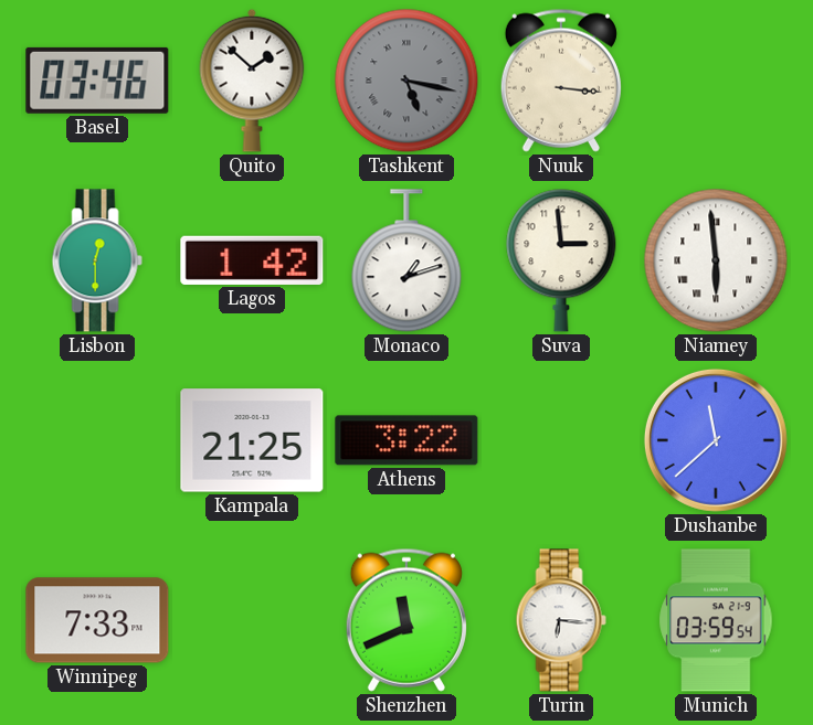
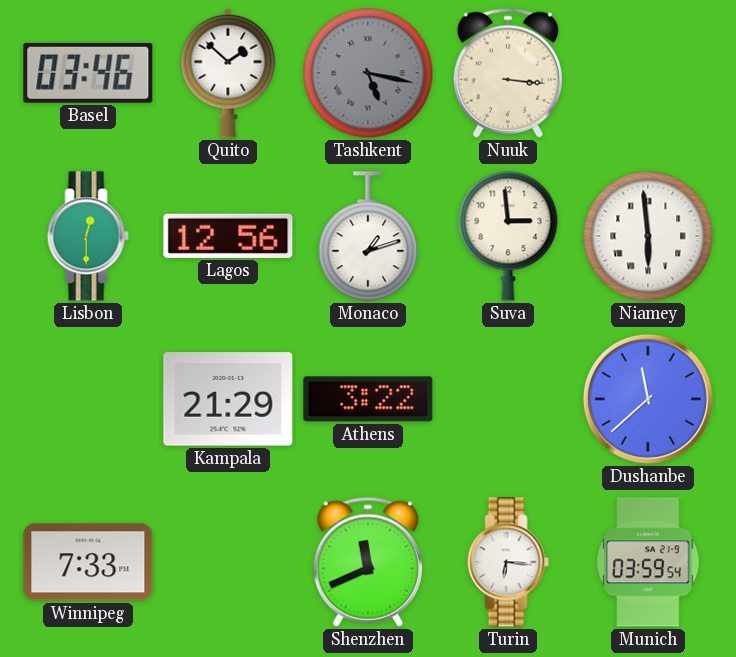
Lagos: 1:42 -> 12:56
Kampala: 21:25 -> 21:29
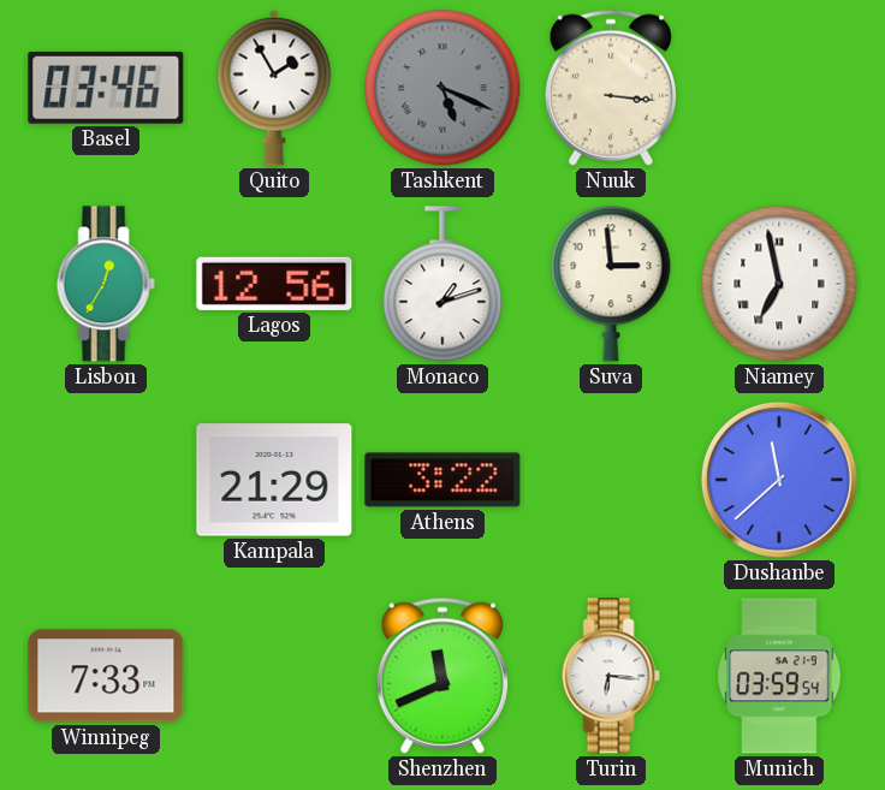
Quito: 1:52 -> 1:55
Tashkent: 5:17 -> 5:19
Lisbon: 12:30 -> 12:35
Niamey: 5:59 -> 6:58
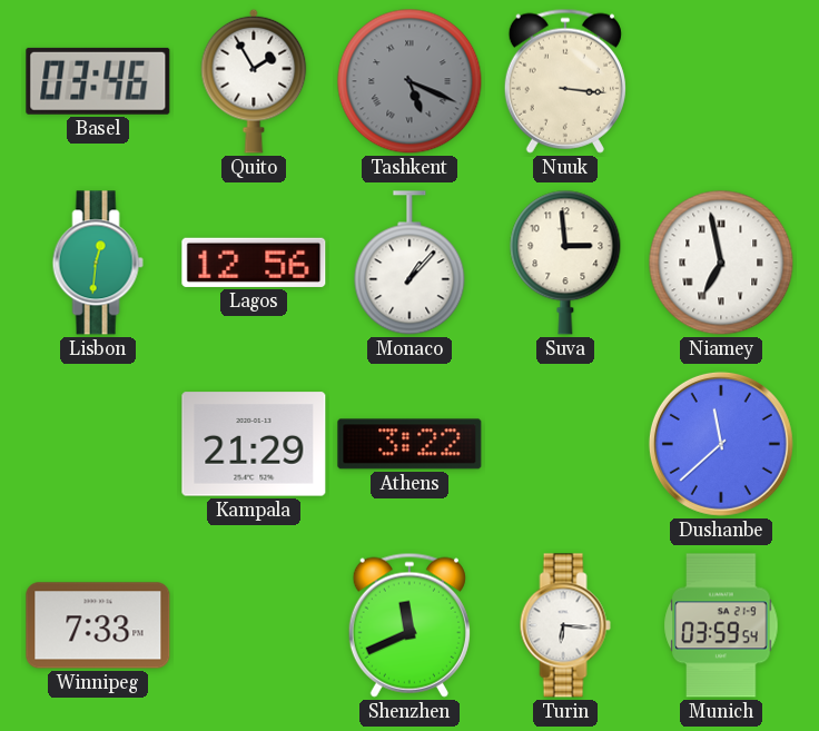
Lisbon: 12:35 -> 12:31
Monaco: 1:12 -> 1:07
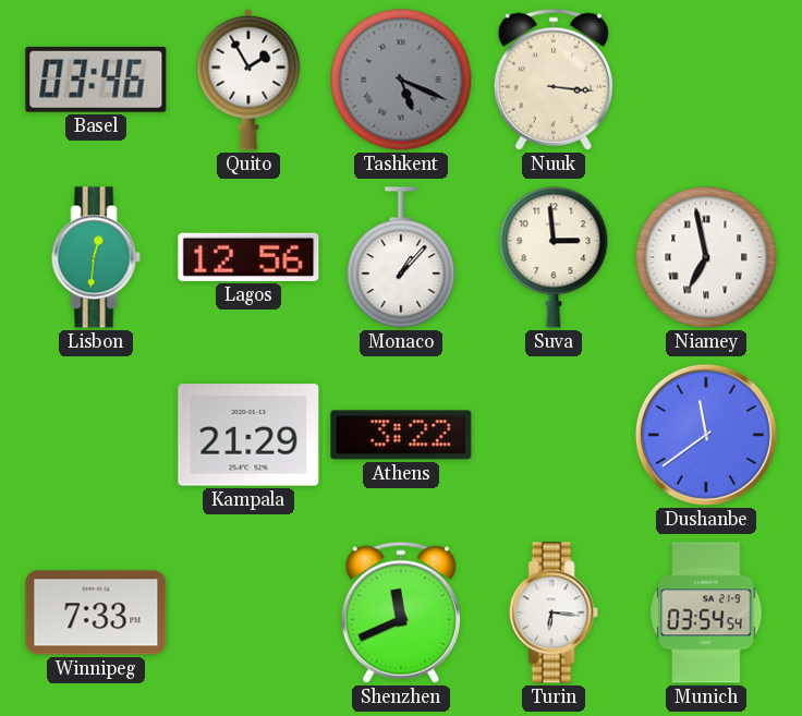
Dushanbe: 11:38 -> 11:39
Munich: 03:59 -> 03:54
